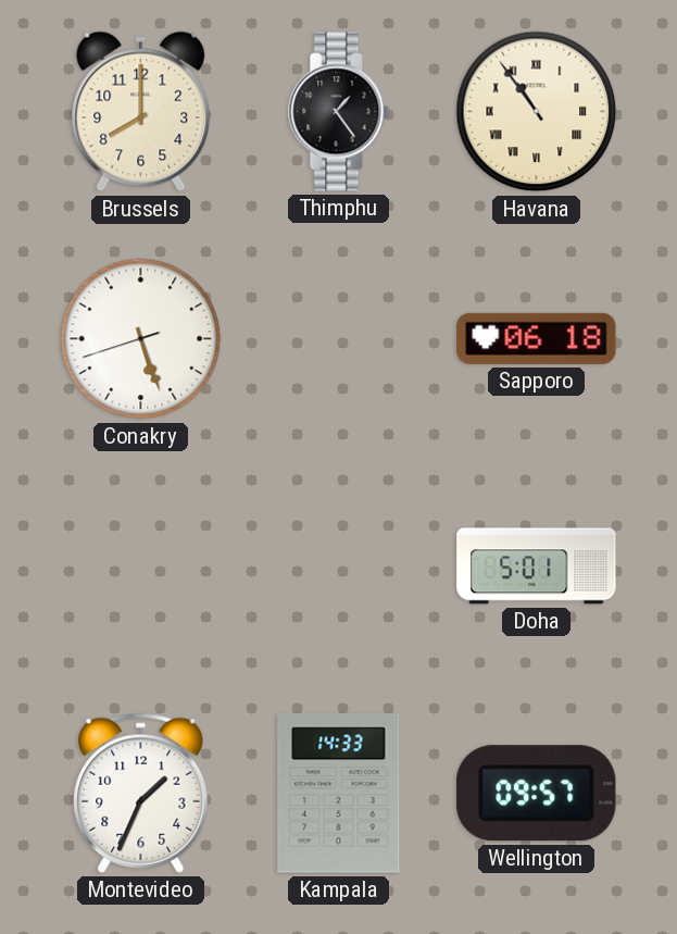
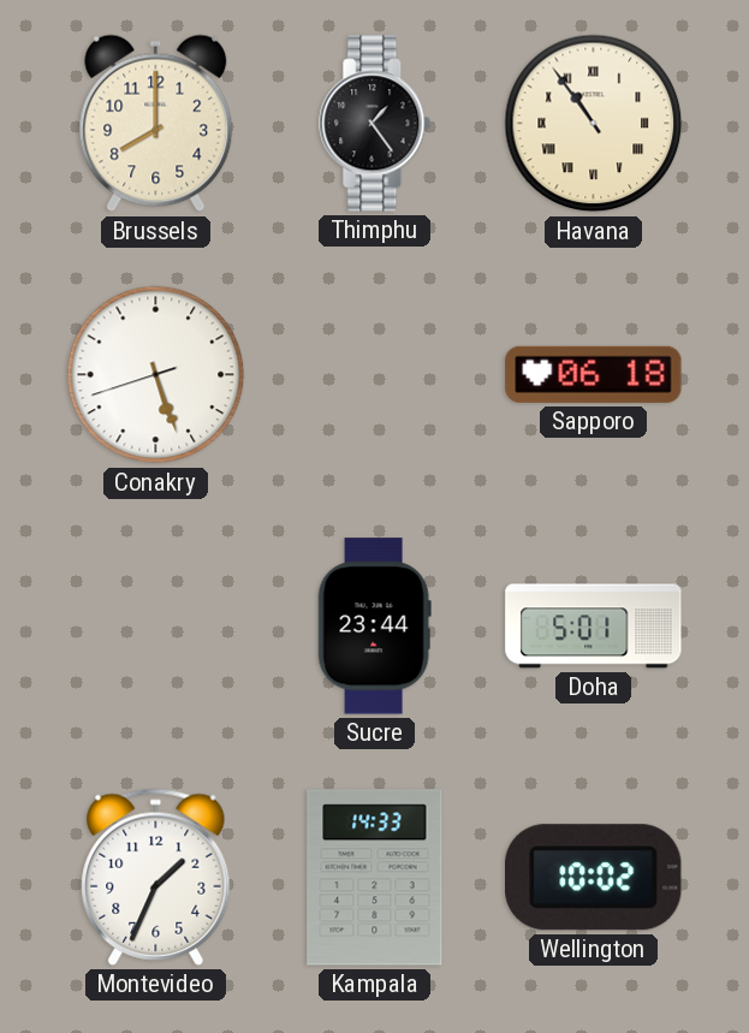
Sucre: none -> 23:44
Wellington: 09:57 -> 10:02
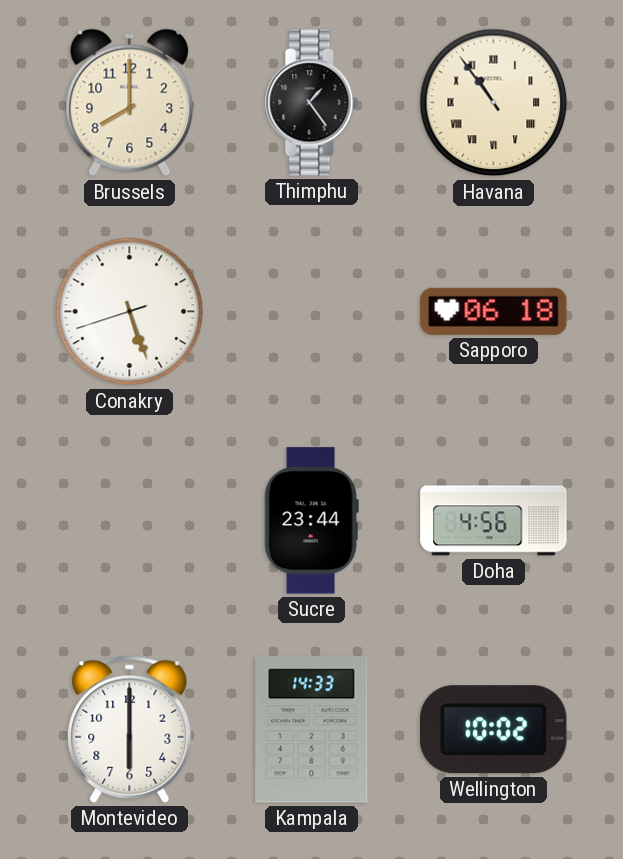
Doha: 5:01 -> 4:56
Montevideo: 1:34 -> 6:00
